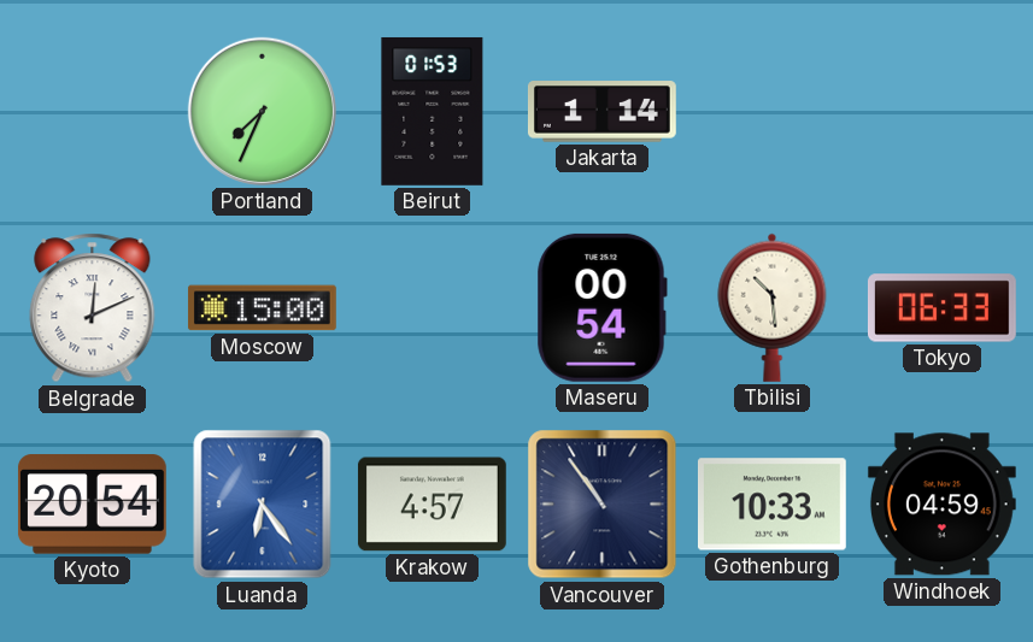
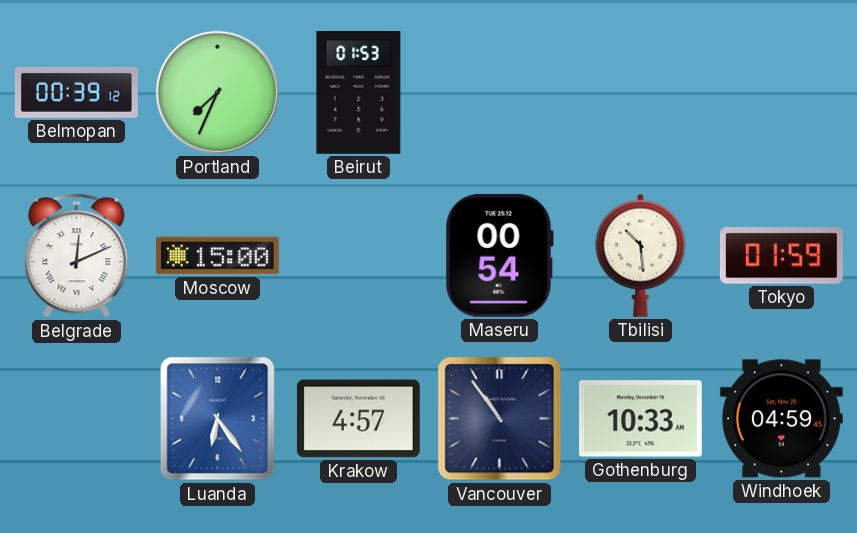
Belmopan: none -> 00:39
Jakarta: 1:14 -> none
Tokyo: 06:33 -> 01:59
Kyoto: 20:54 -> none
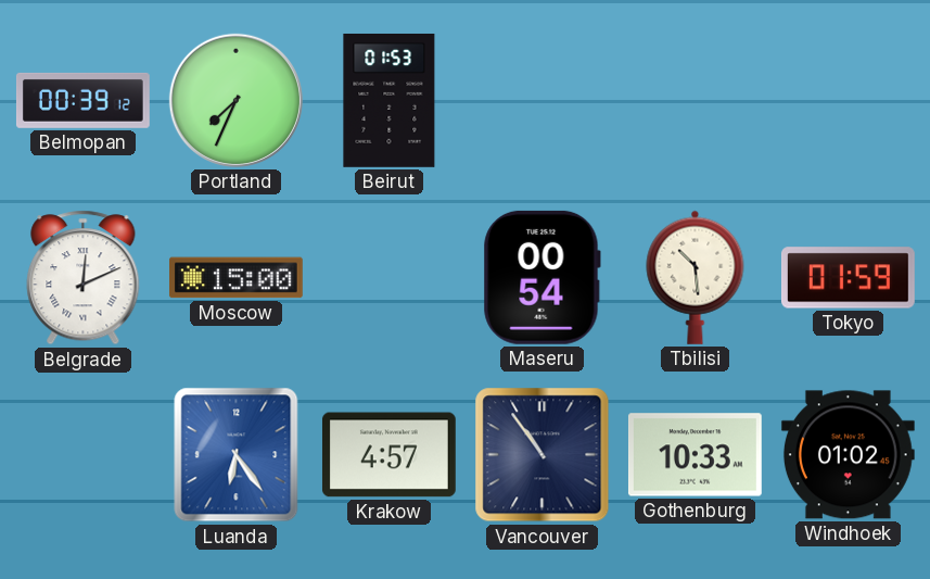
Windhoek: 04:59 -> 01:02
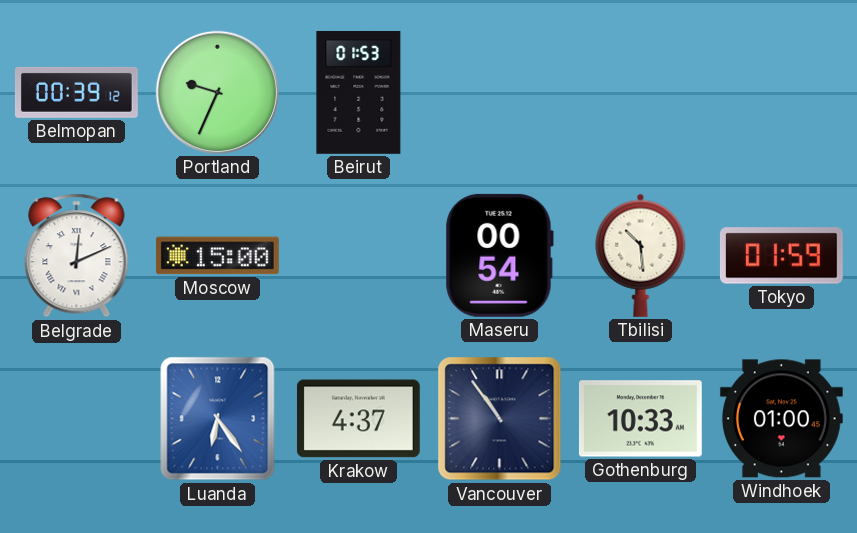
Portland: 7:34 -> 9:34
Krakow: 4:57 -> 4:37
Windhoek: 01:02 -> 01:00
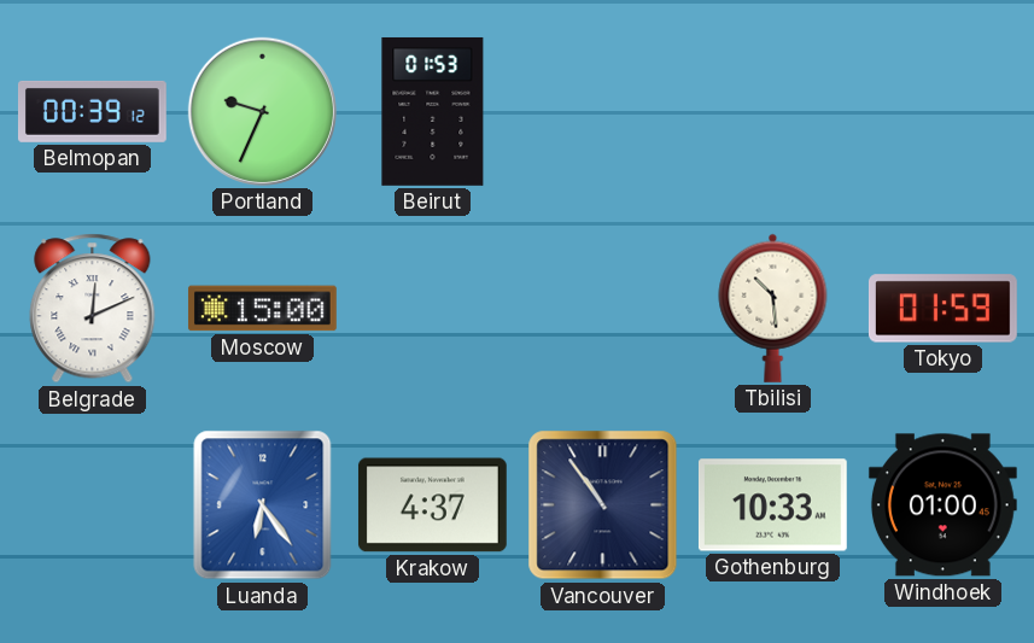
Maseru: 00:54 -> none
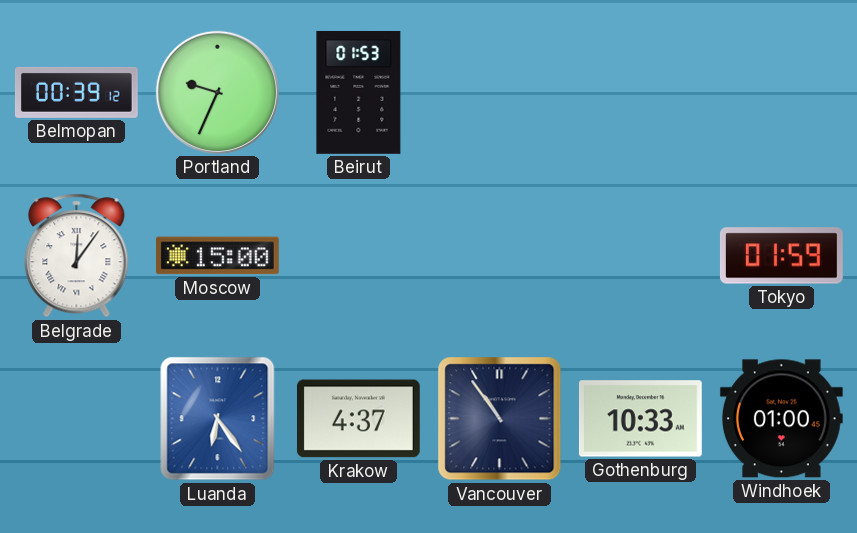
Belgrade: 12:11 -> 12:06
Tbilisi: 10:29 -> none
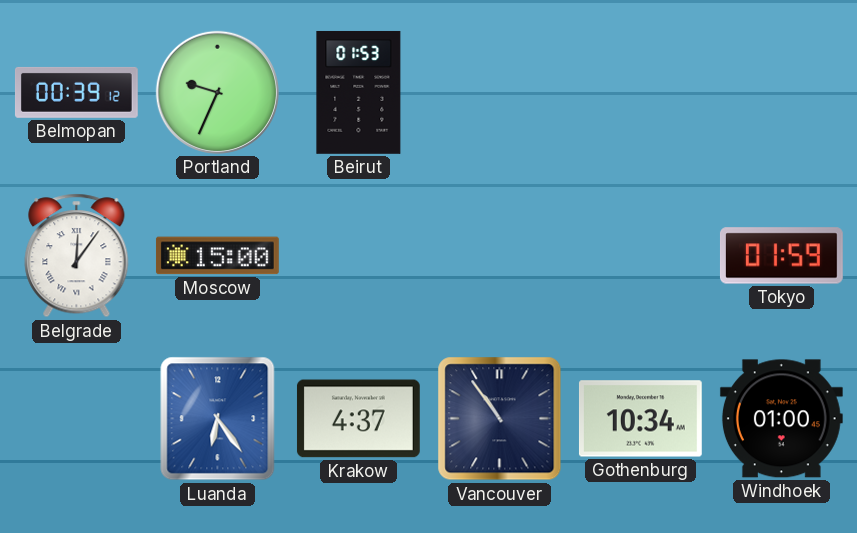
Gothenburg: 10:33 -> 10:34
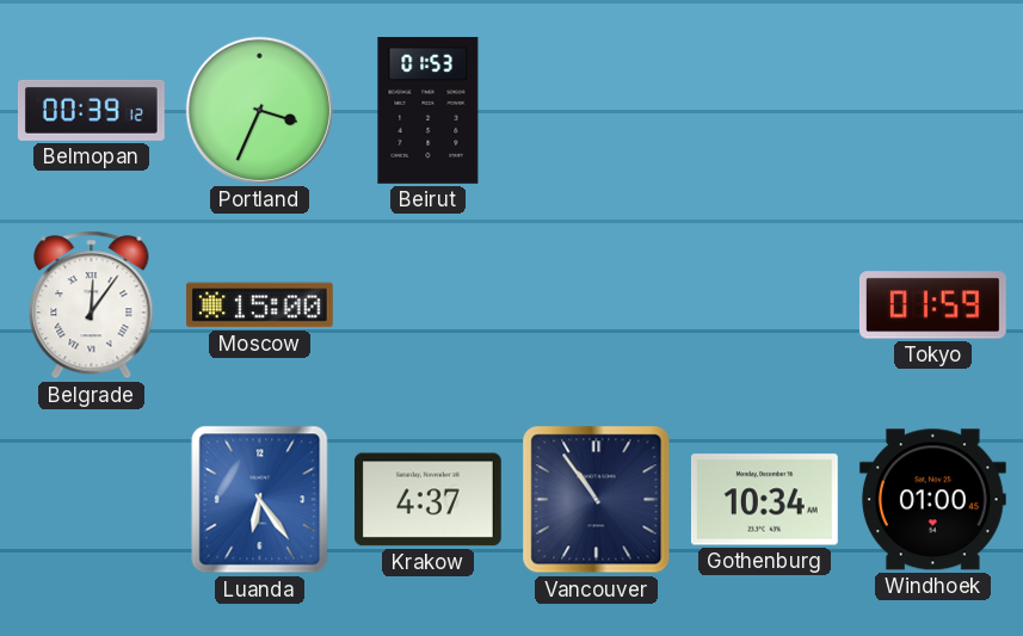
Portland: 9:34 -> 3:34
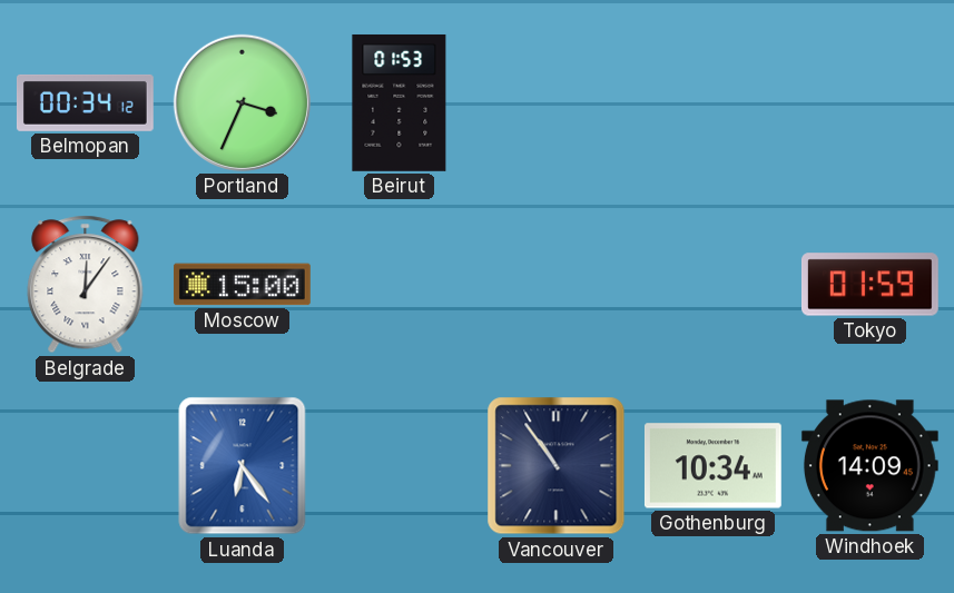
Belmopan: 00:39 -> 00:34
Krakow: 4:37 -> none
Windhoek: 01:00 -> 14:09
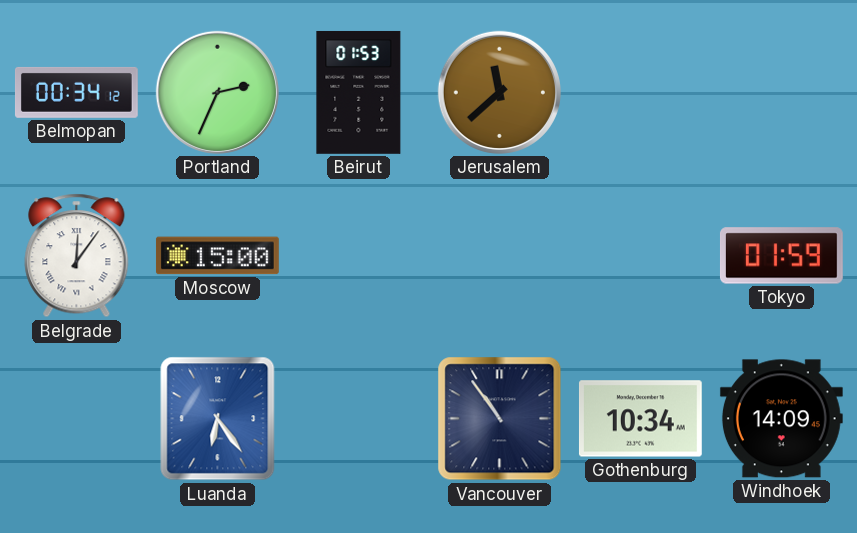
Portland: 3:34 -> 2:34
Jerusalem: none -> 11:38
